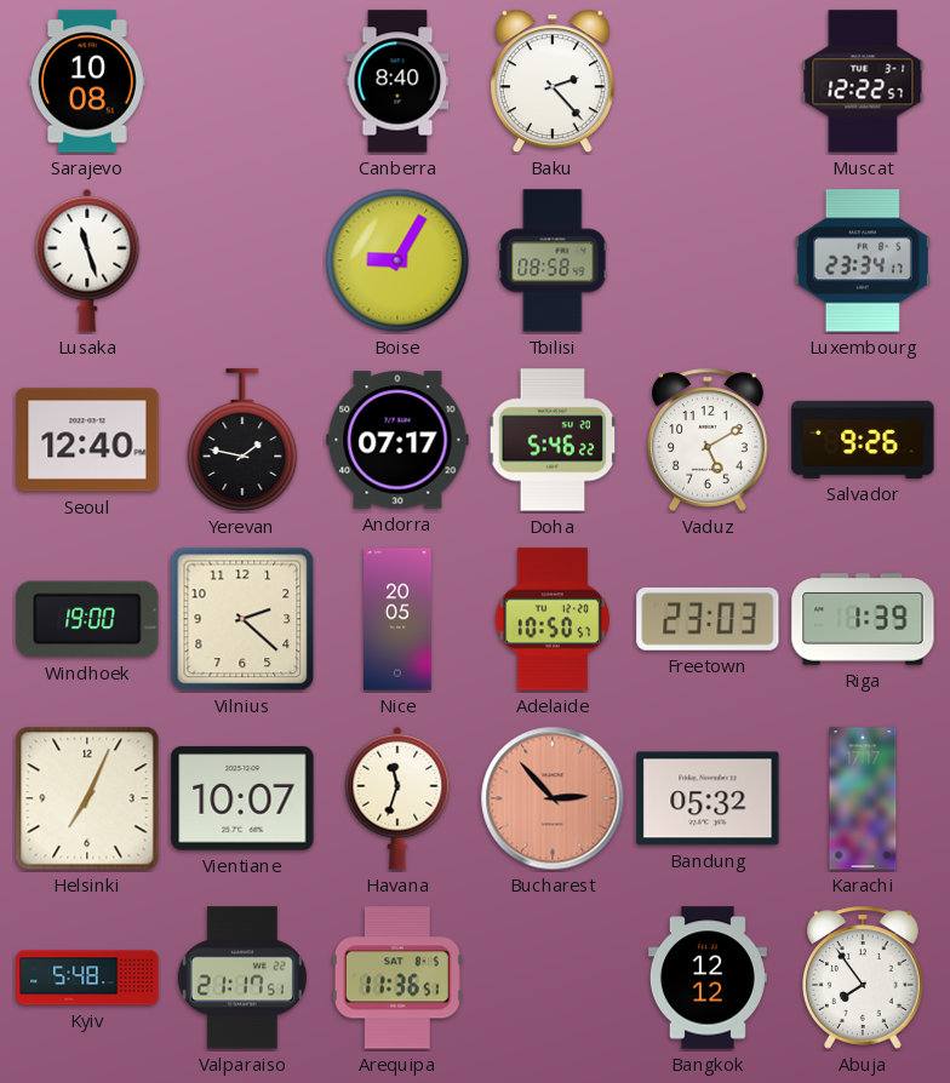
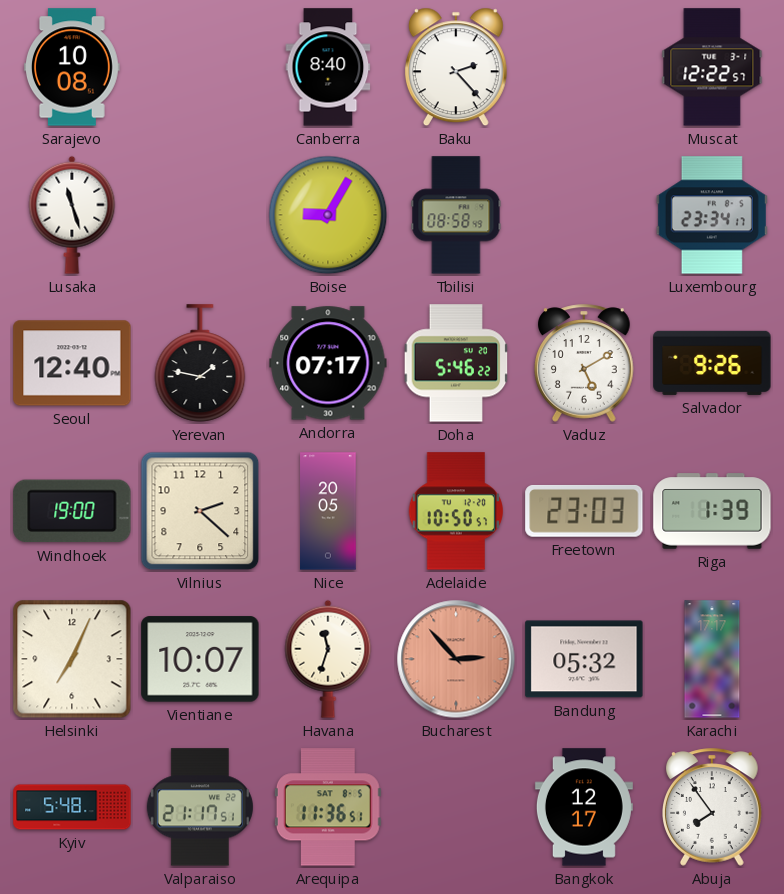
Bangkok: 12:12 -> 12:17
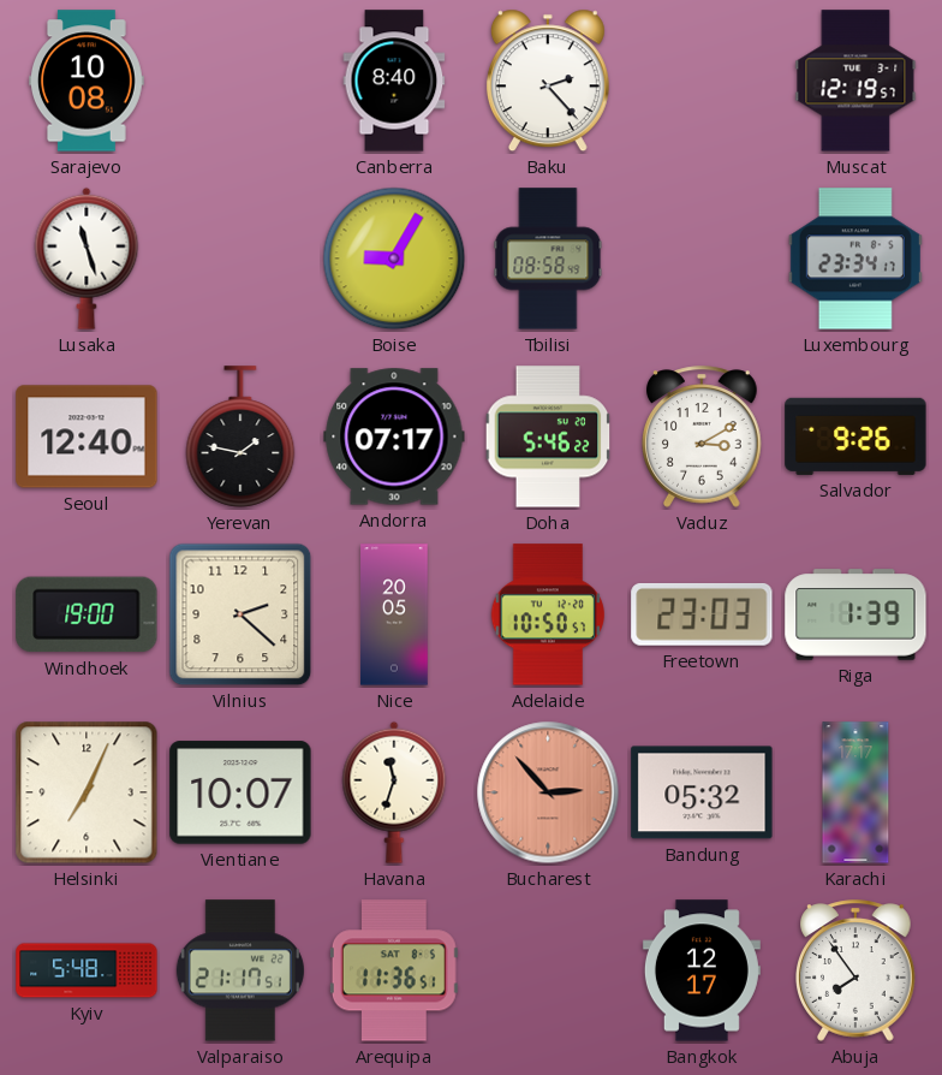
Muscat: 12:22 -> 12:19
Vaduz: 5:10 -> 3:10
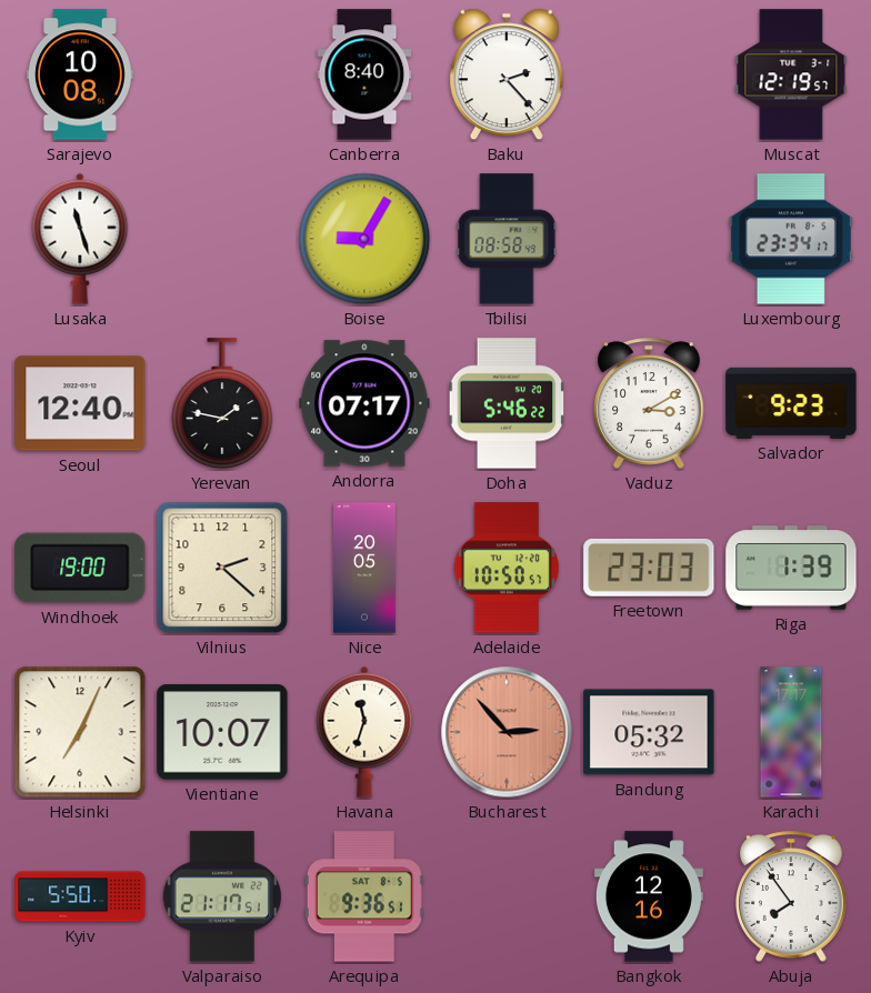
Salvador: 9:26 -> 9:23
Kyiv: 5:48 -> 5:50
Arequipa: 11:36 -> 9:36
Bangkok: 12:17 -> 12:16
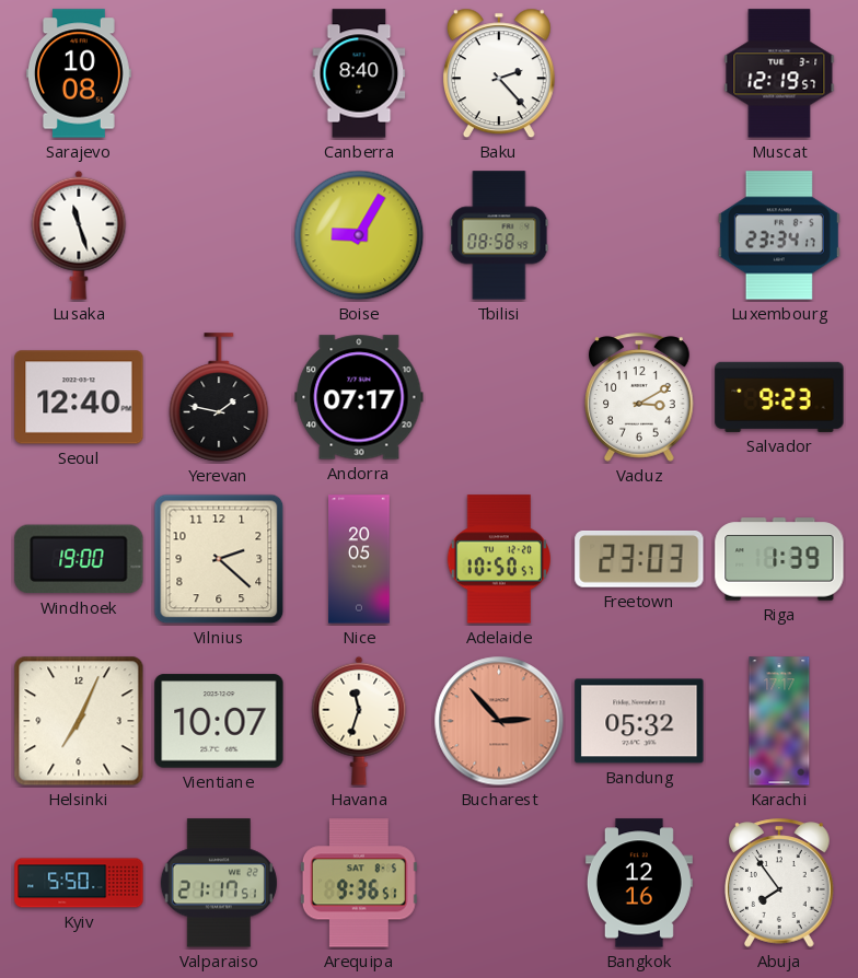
Doha: 5:46 -> none
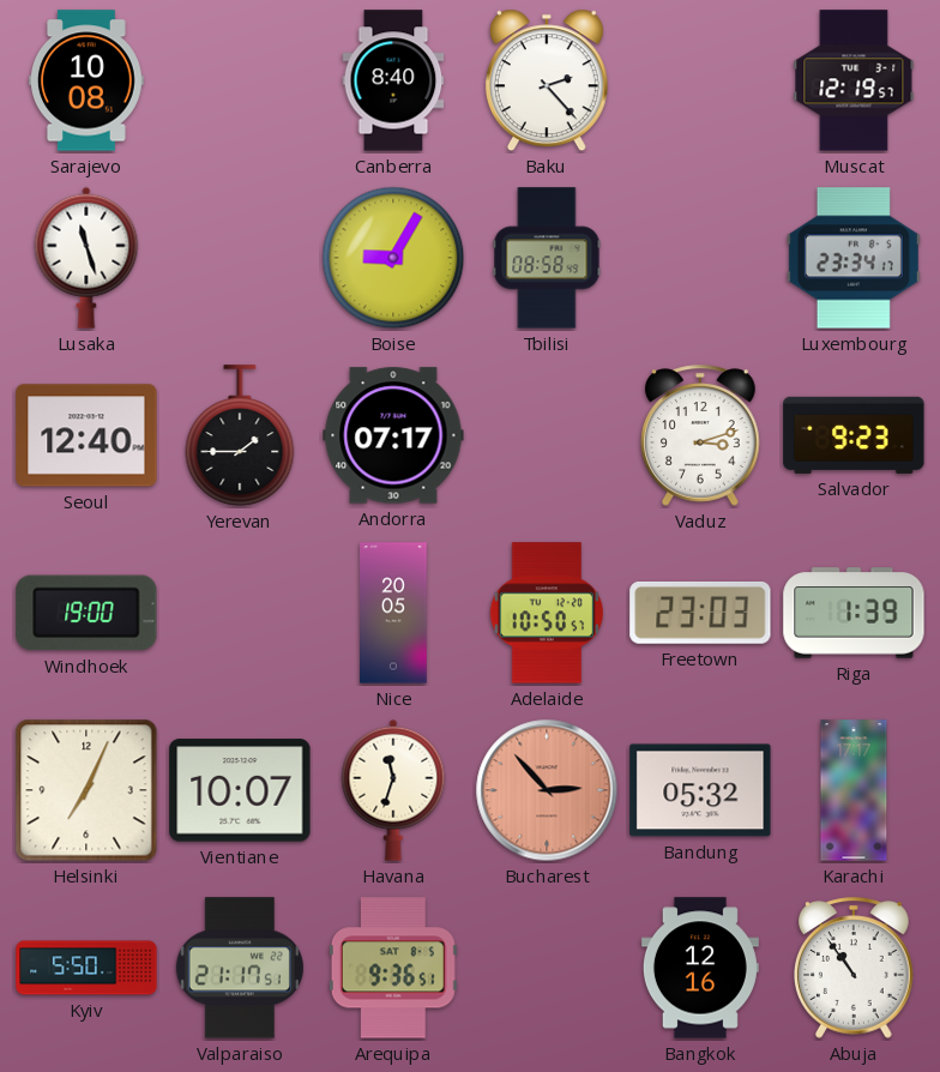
Yerevan: 1:47 -> 1:45
Vaduz: 3:10 -> 3:12
Vilnius: 2:22 -> none
Abuja: 7:54 -> 10:54
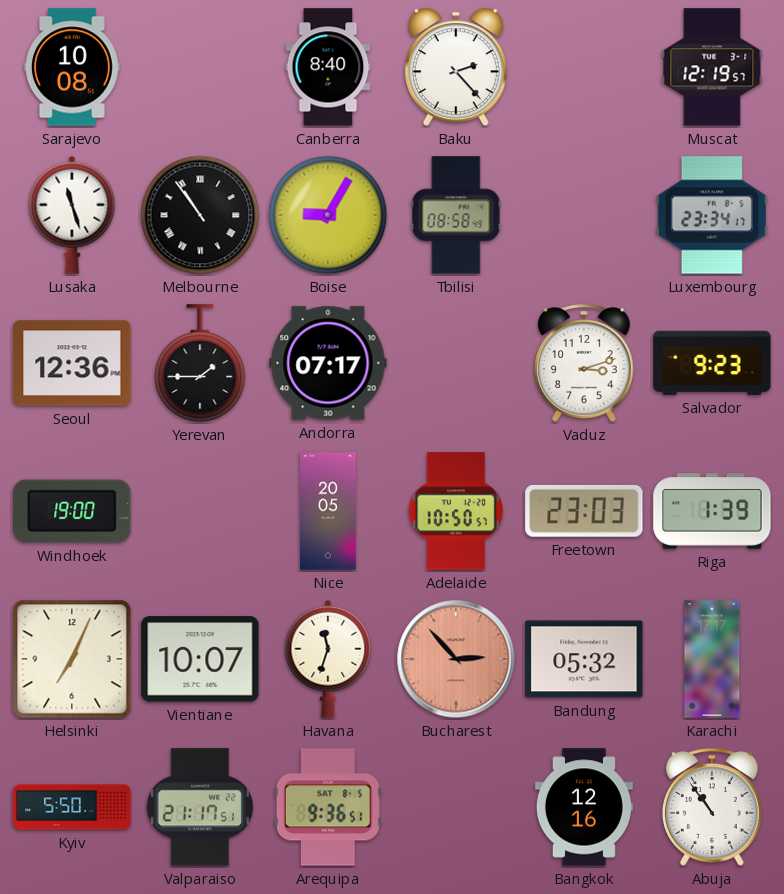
Melbourne: none -> 10:54
Seoul: 12:40 -> 12:36
